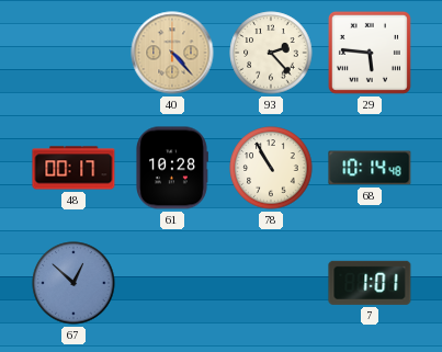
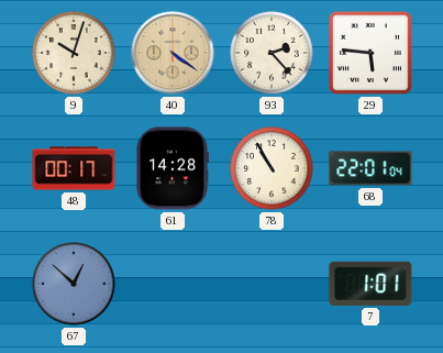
9: none -> 10:03
40: 4:23 -> 4:21
61: 10:28 -> 14:28
68: 10:14 -> 22:01
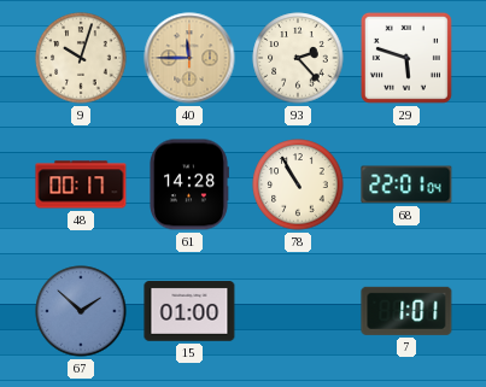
40: 4:21 -> 11:45
29: 5:46 -> 5:48
67: 12:52 -> 1:52
15: none -> 01:00
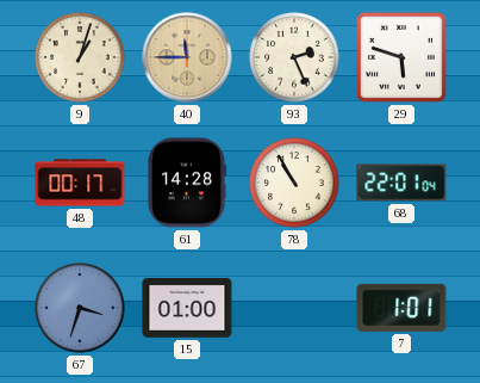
9: 10:03 -> 1:03
93: 2:23 -> 2:26
67: 1:52 -> 3:33
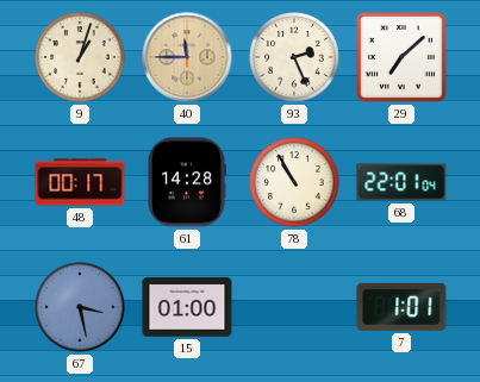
29: 5:48 -> 7:08
67: 3:33 -> 3:28
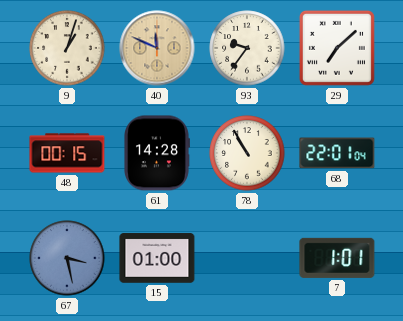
40: 11:45 -> 11:49
93: 2:26 -> 9:36
48: 00:17 -> 00:15
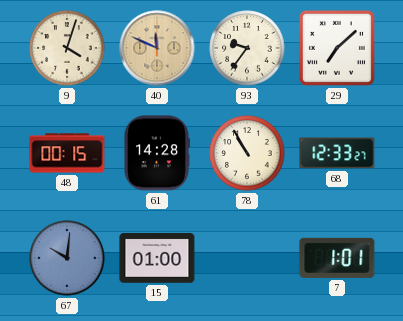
9: 1:03 -> 4:03
68: 22:01 -> 12:33
67: 3:28 -> 10:01
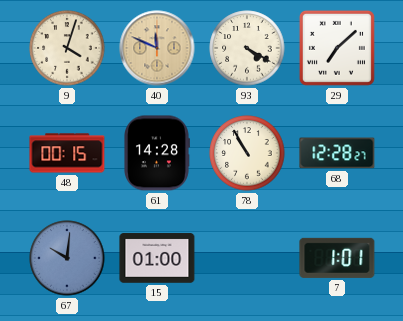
93: 9:36 -> 4:20
68: 12:33 -> 12:28
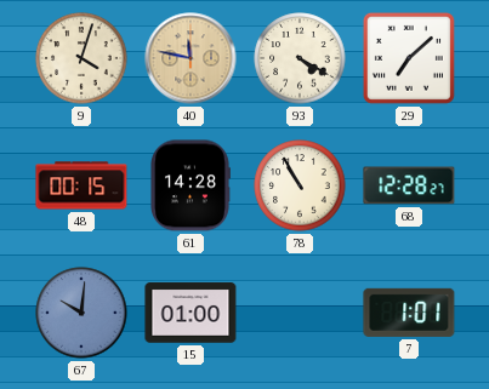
40: 11:49 -> 11:47
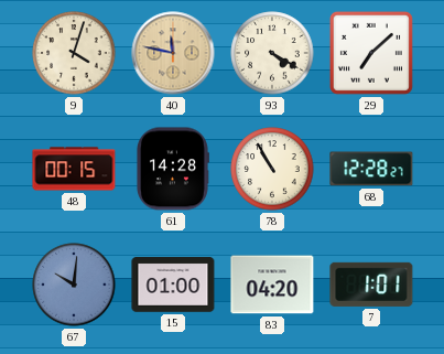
83: none -> 04:20
